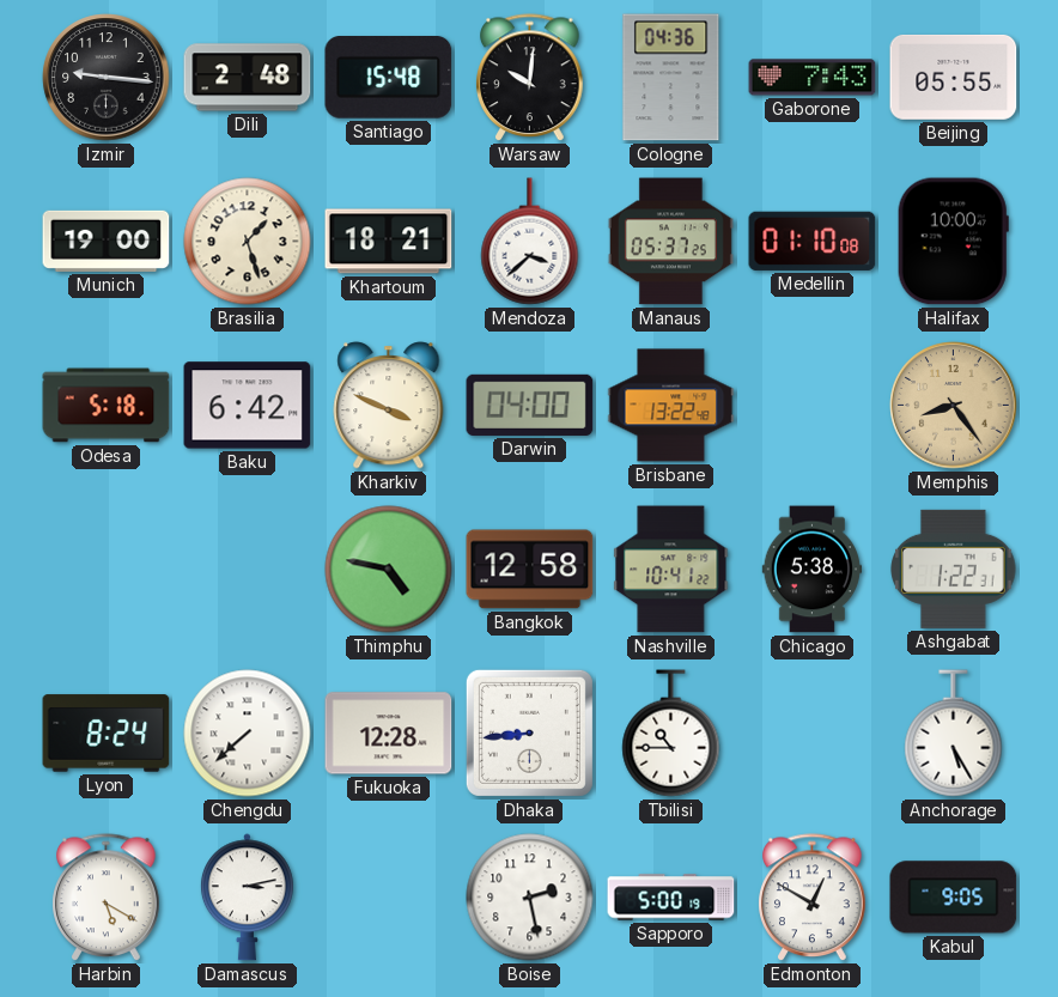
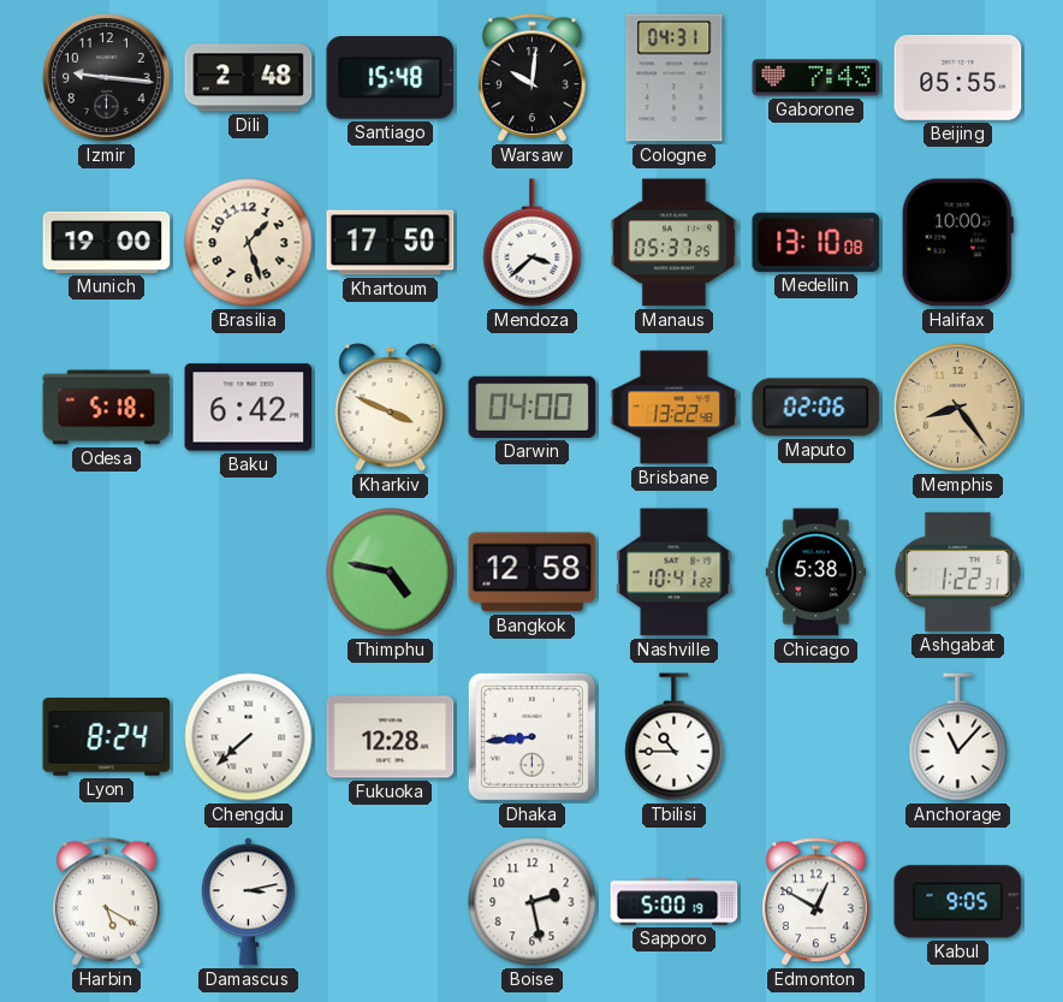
Cologne: 04:36 -> 04:31
Khartoum: 18:21 -> 17:50
Medellin: 01:10 -> 13:10
Maputo: none -> 02:06
Anchorage: 5:25 -> 11:07
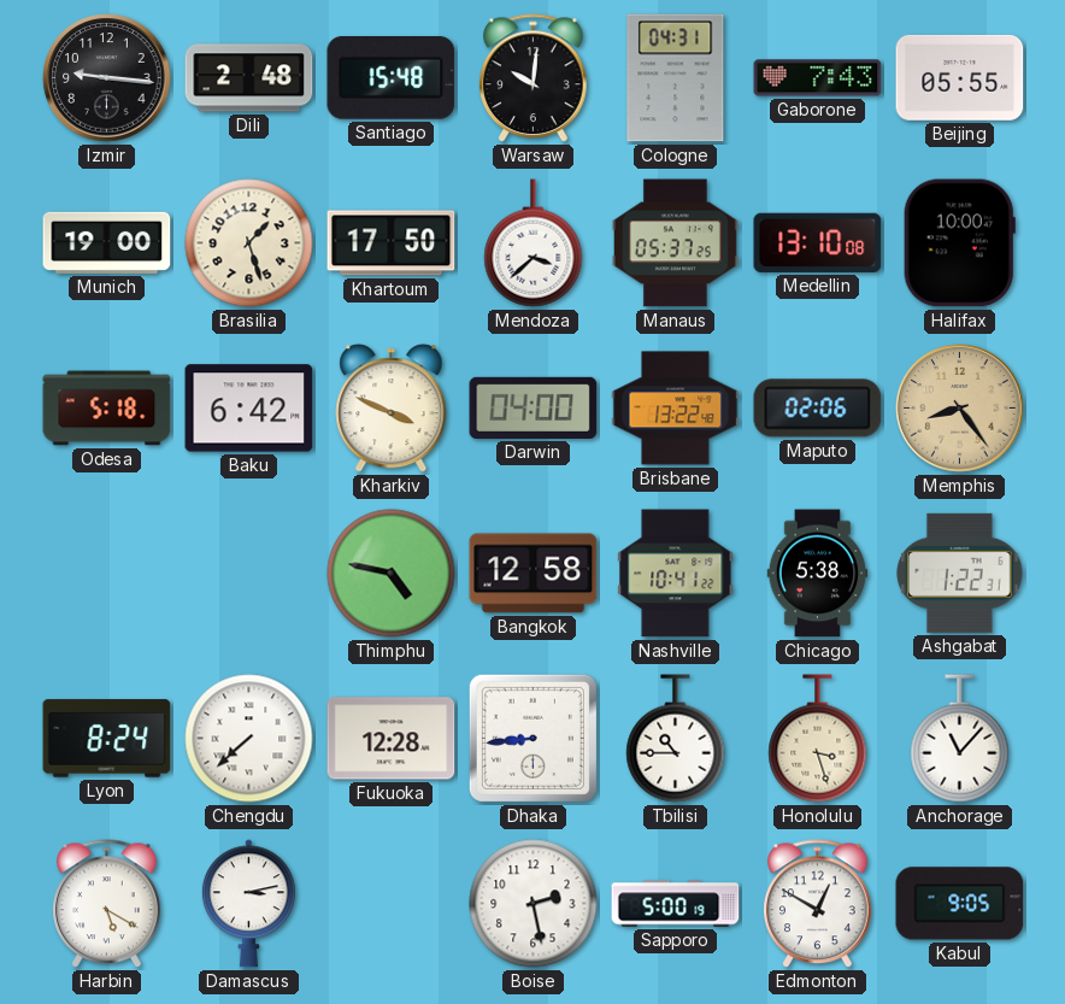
Honolulu: none -> 3:27
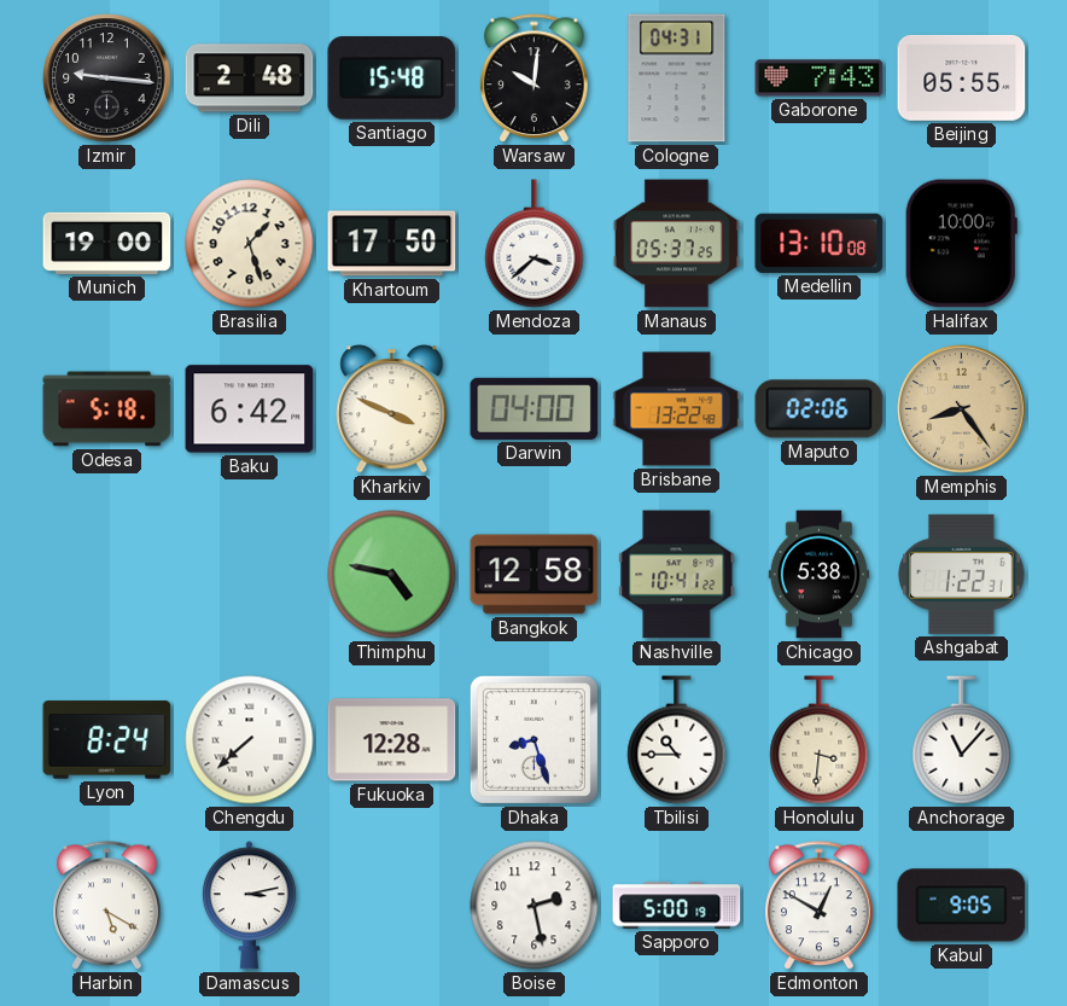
Dhaka: 8:44 -> 8:27
Honolulu: 3:27 -> 3:31
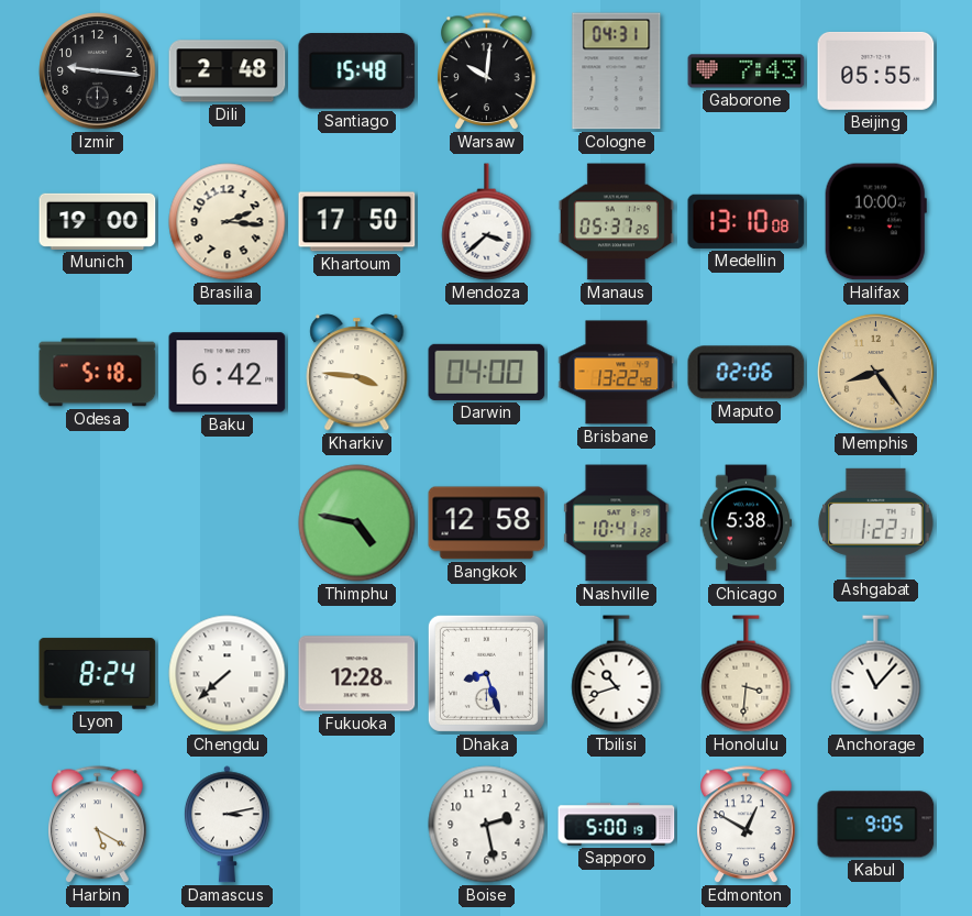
Brasilia: 1:27 -> 2:16
Kharkiv: 3:49 -> 3:46
Tbilisi: 10:45 -> 10:42
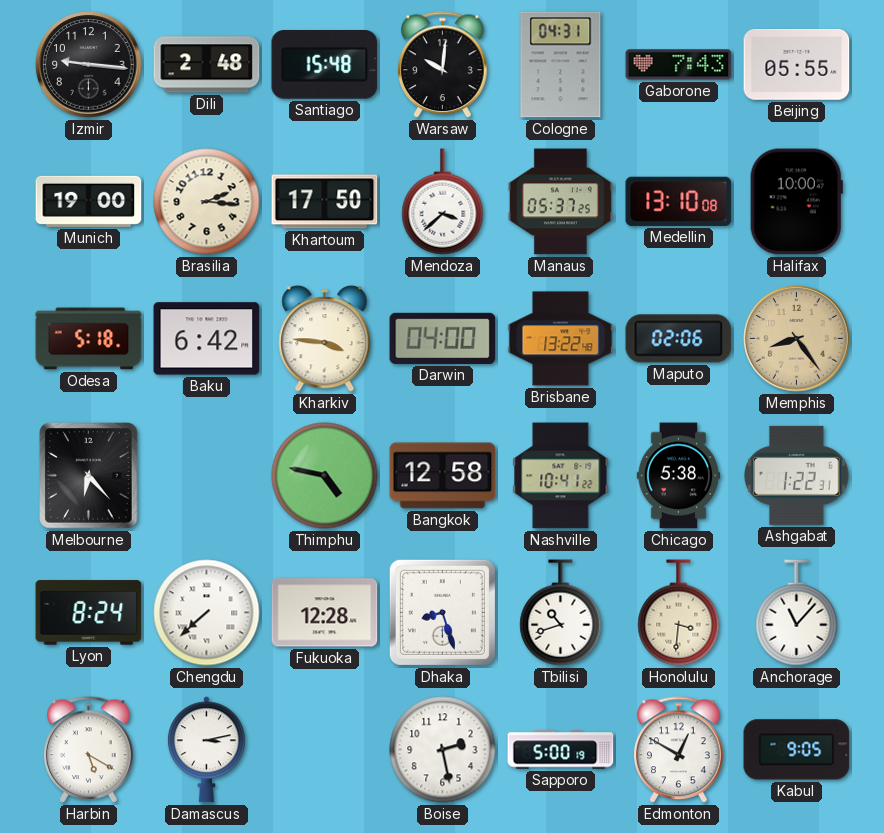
Melbourne: none -> 6:23
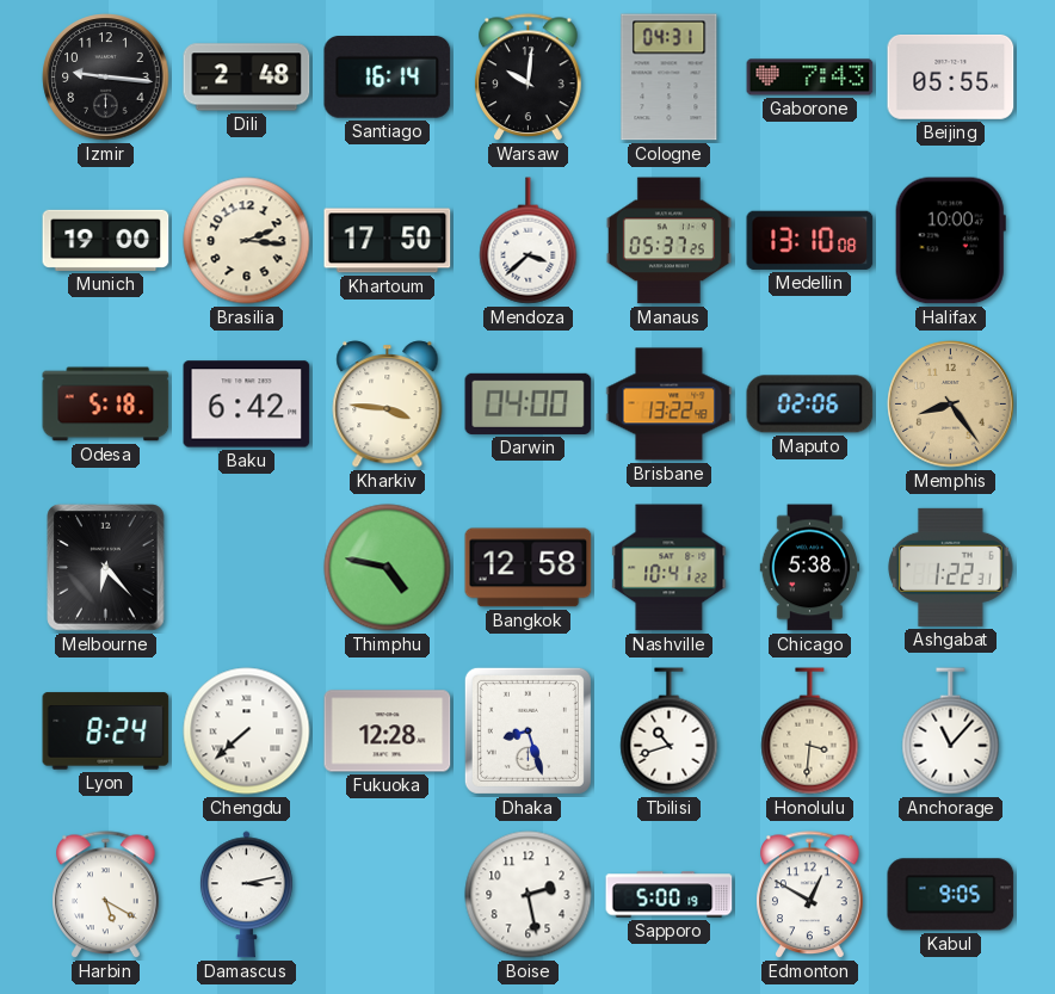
Santiago: 15:48 -> 16:14
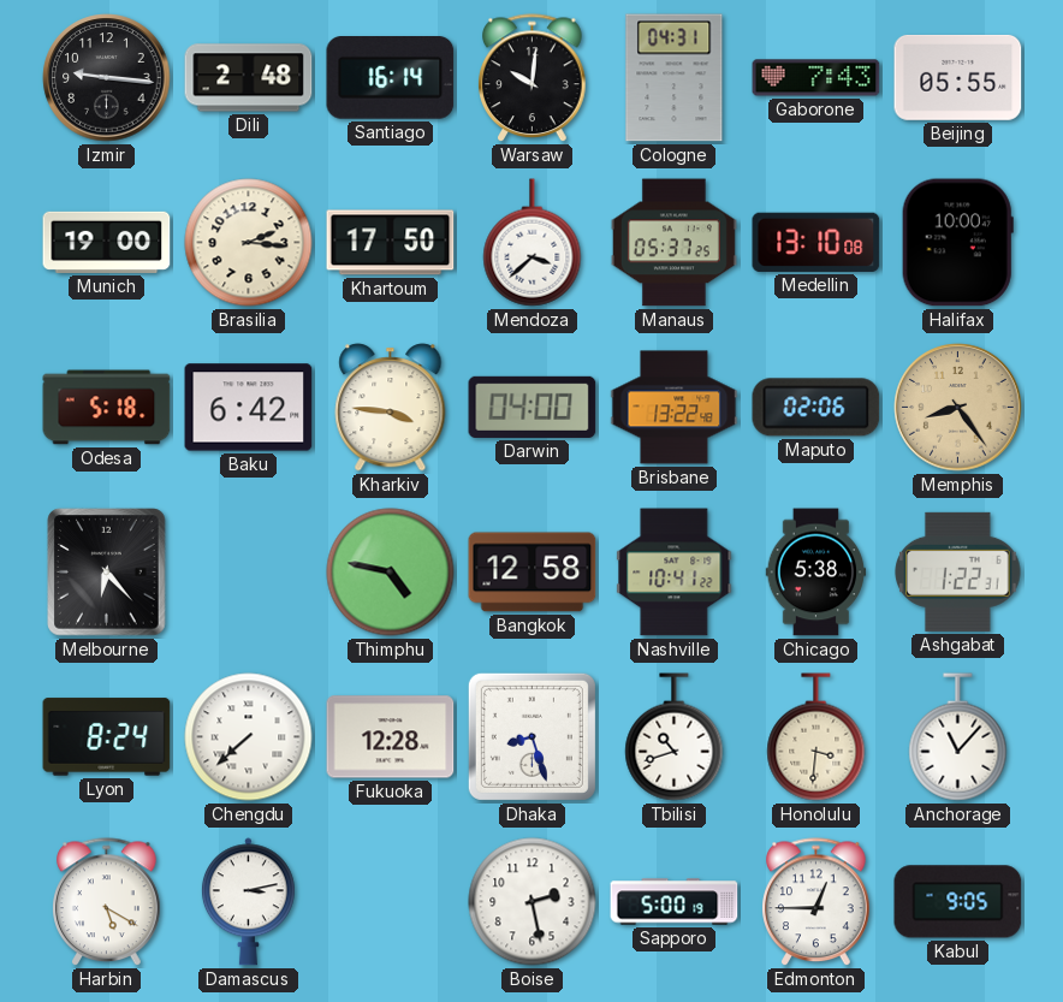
Edmonton: 12:50 -> 12:45
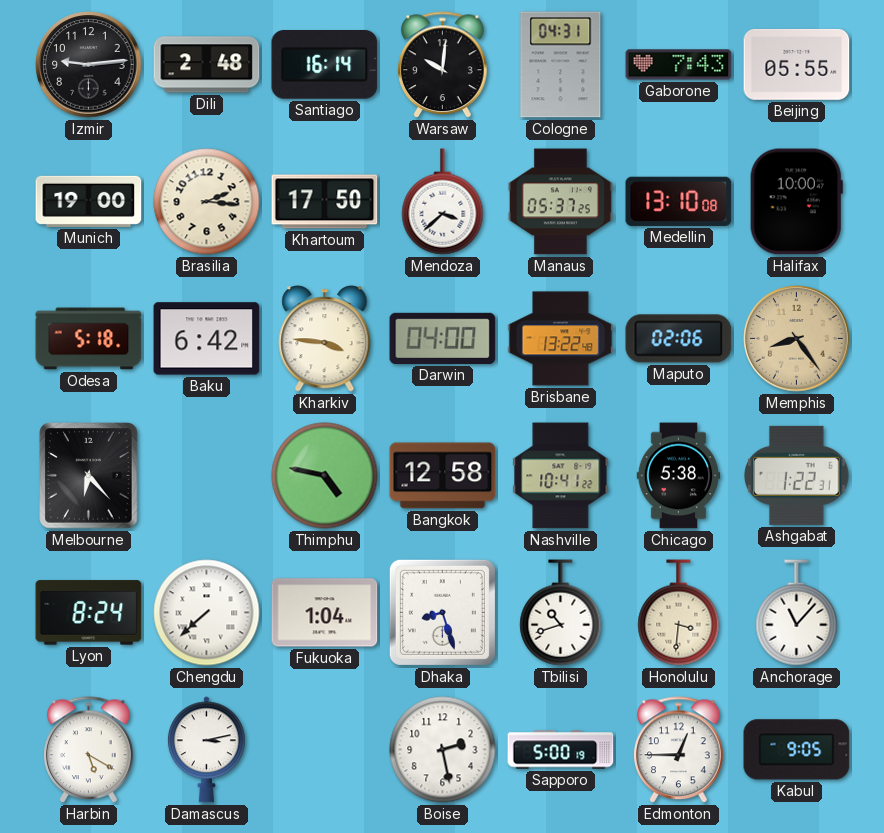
Izmir: 9:16 -> 9:14
Fukuoka: 12:28 -> 1:04
